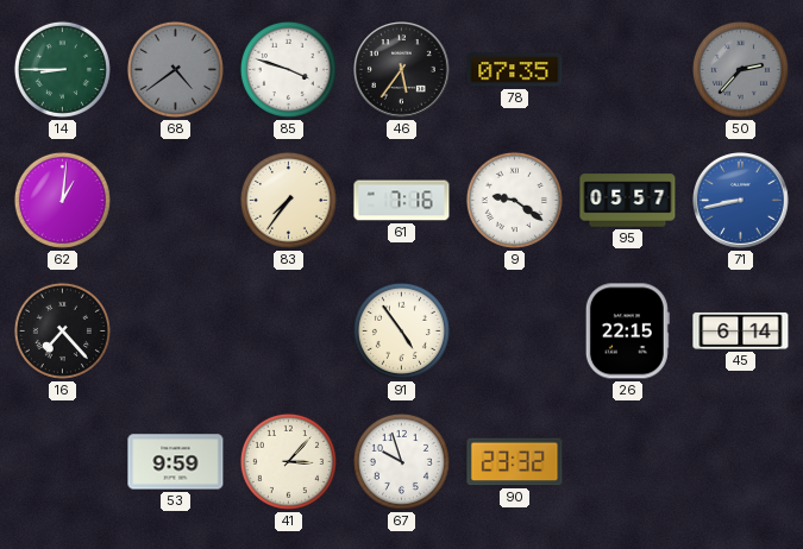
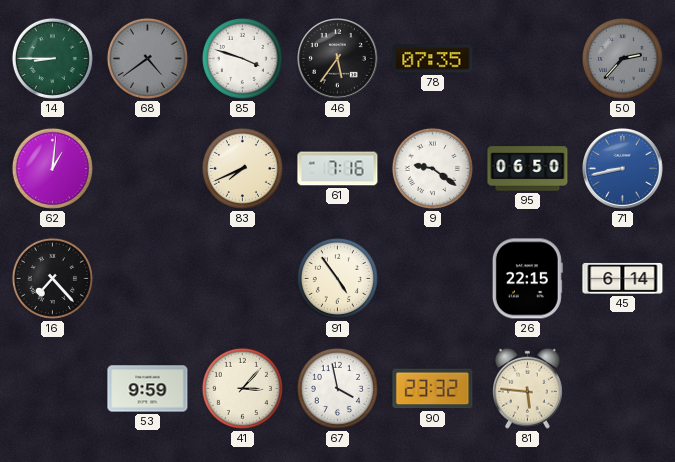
83: 7:36 -> 7:41
95: 05:57 -> 06:50
67: 9:57 -> 3:58
81: none -> 5:46
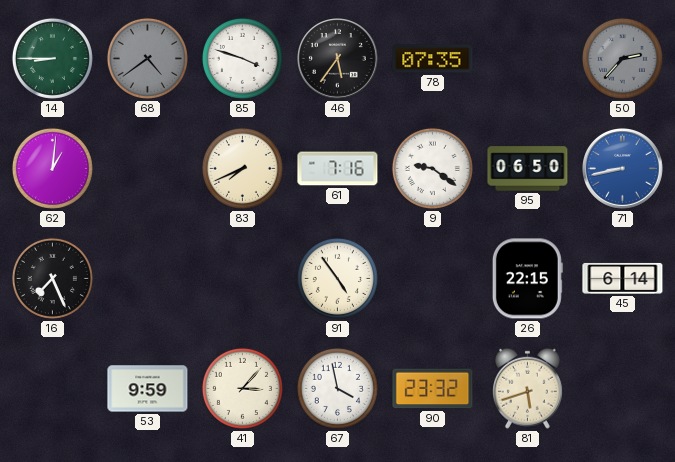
16: 7:23 -> 7:26
81: 5:46 -> 5:42
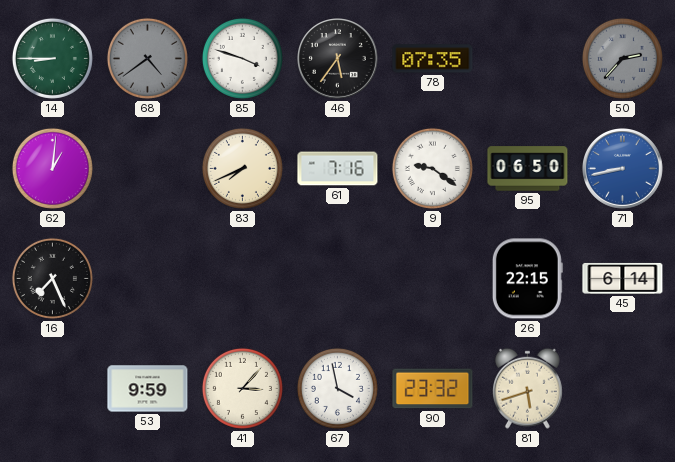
91: 4:54 -> none
